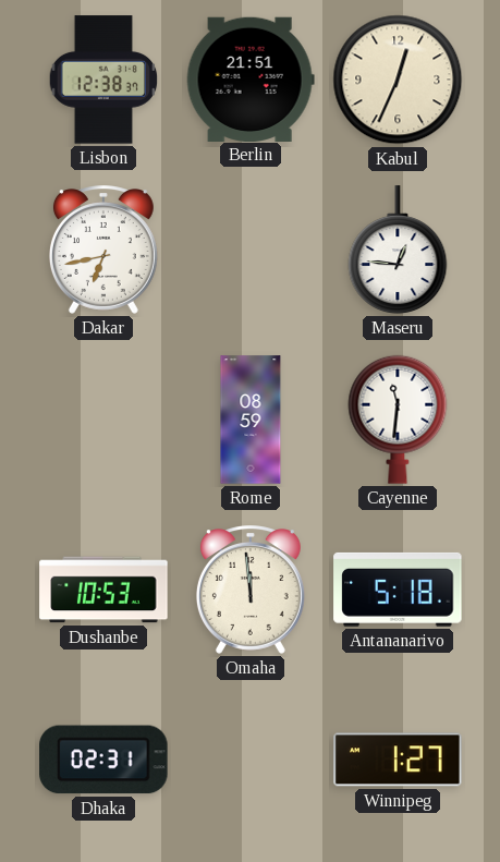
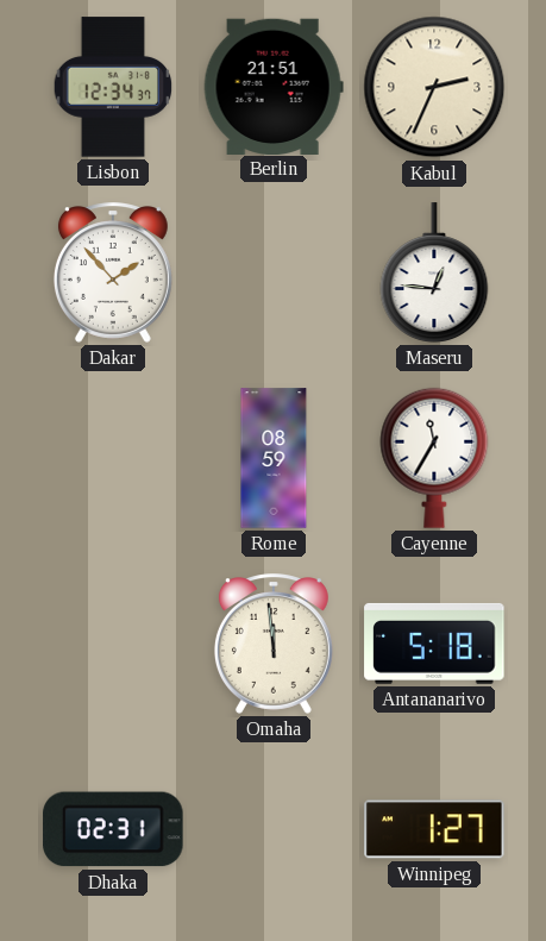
Lisbon: 12:38 -> 12:34
Kabul: 12:34 -> 2:34
Dakar: 6:43 -> 1:53
Cayenne: 11:31 -> 11:35
Dushanbe: 10:53 -> none
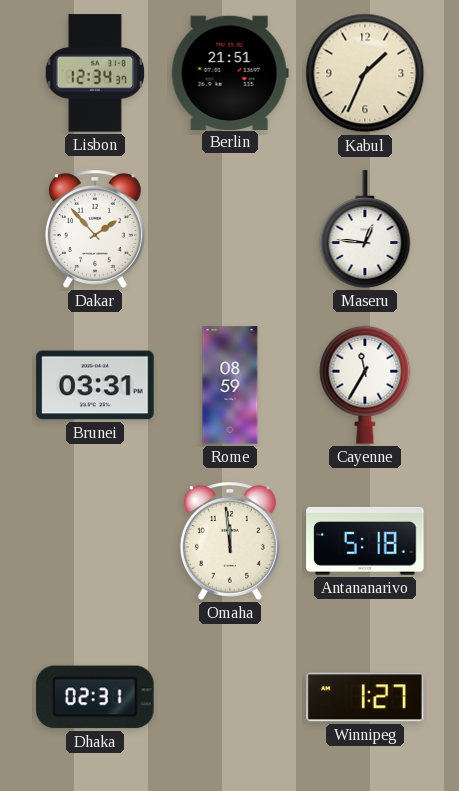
Kabul: 2:34 -> 1:34
Brunei: none -> 03:31
